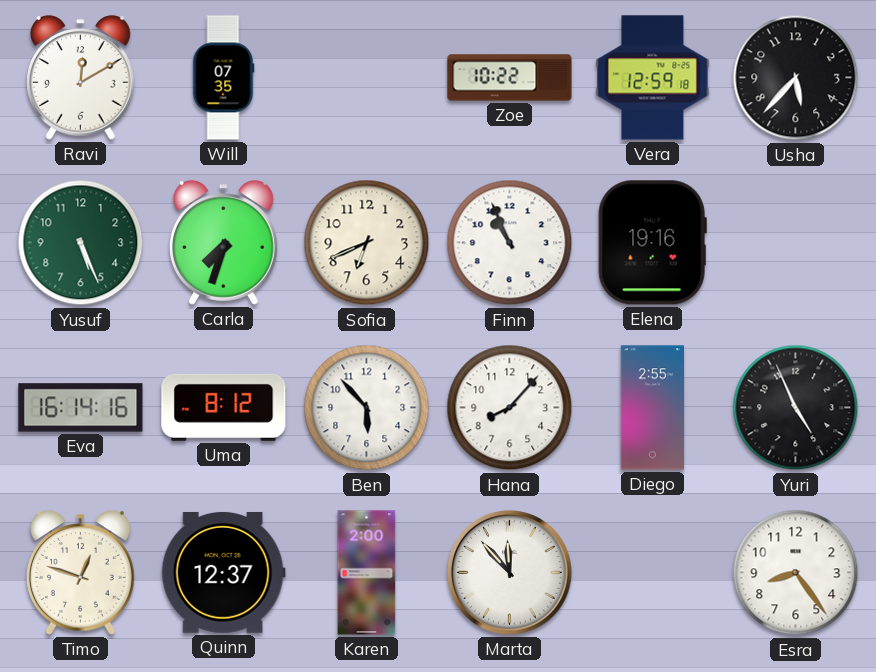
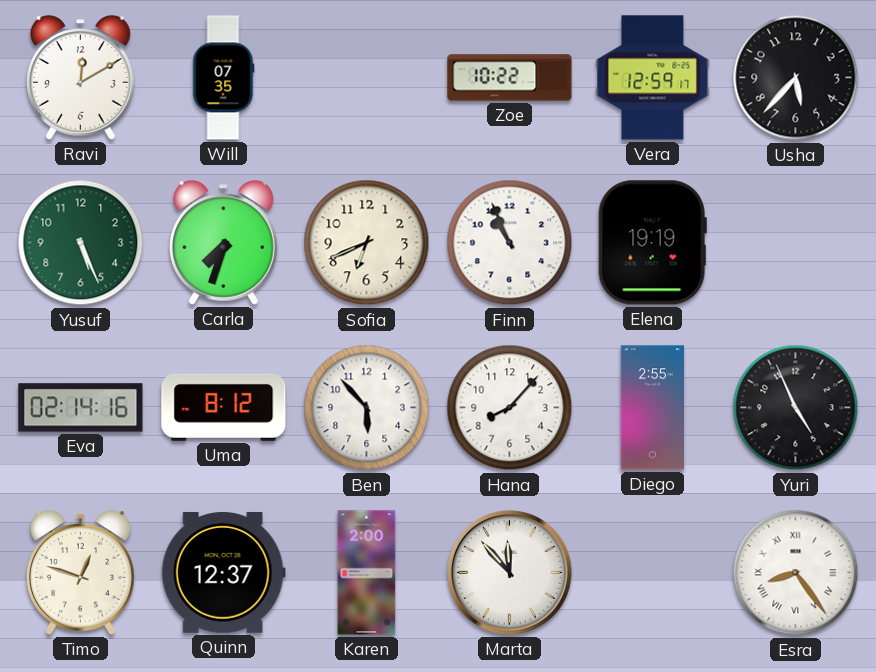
Vera: 12:59:18 -> 12:59:17
Elena: 19:16 -> 19:19
Eva: 16:14 -> 02:14
Esra numerals: Arabic -> Roman
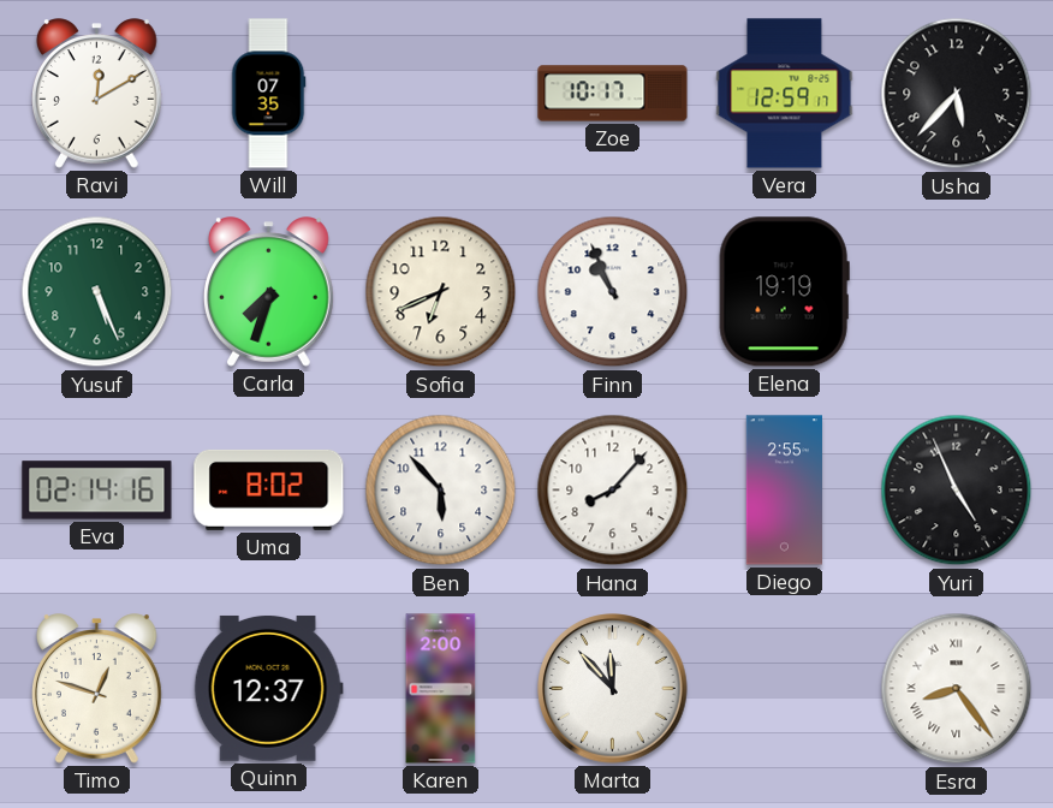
Zoe: 10:22 -> 10:17
Uma: 8:12 -> 8:02
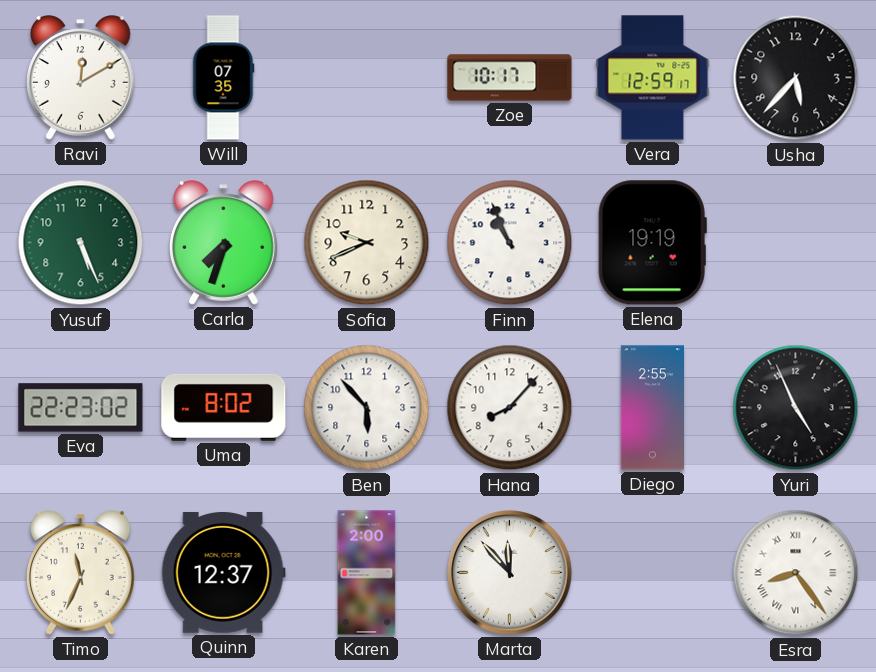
Sofia: 6:41 -> 9:41
Eva: 02:14 -> 22:23
Timo: 12:48 -> 11:34
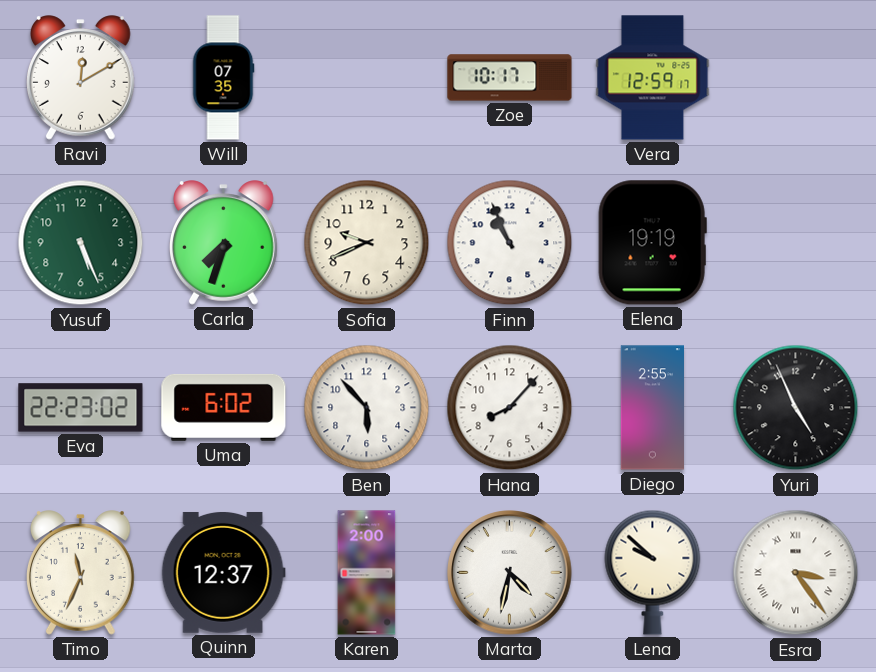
Usha: 5:37 -> none
Uma: 8:02 -> 6:02
Marta: 11:53 -> 4:32
Lena: none -> 9:52
Esra: 8:24 -> 3:24
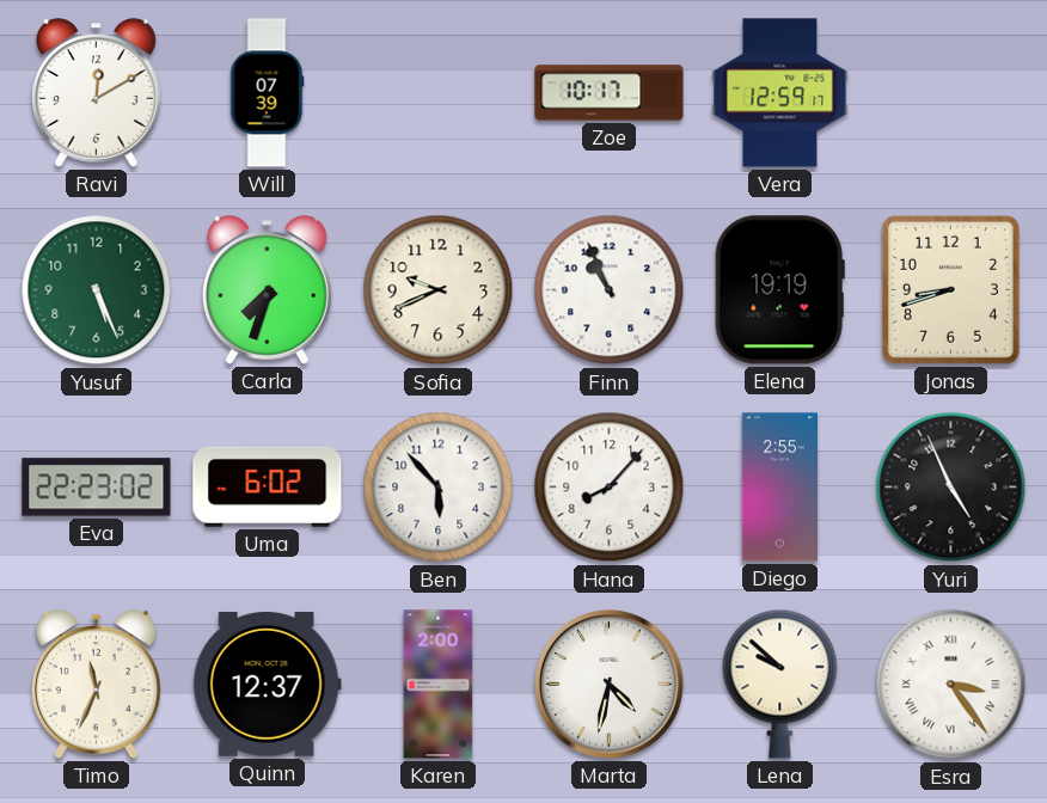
Will: 07:35 -> 07:39
Jonas: none -> 8:42
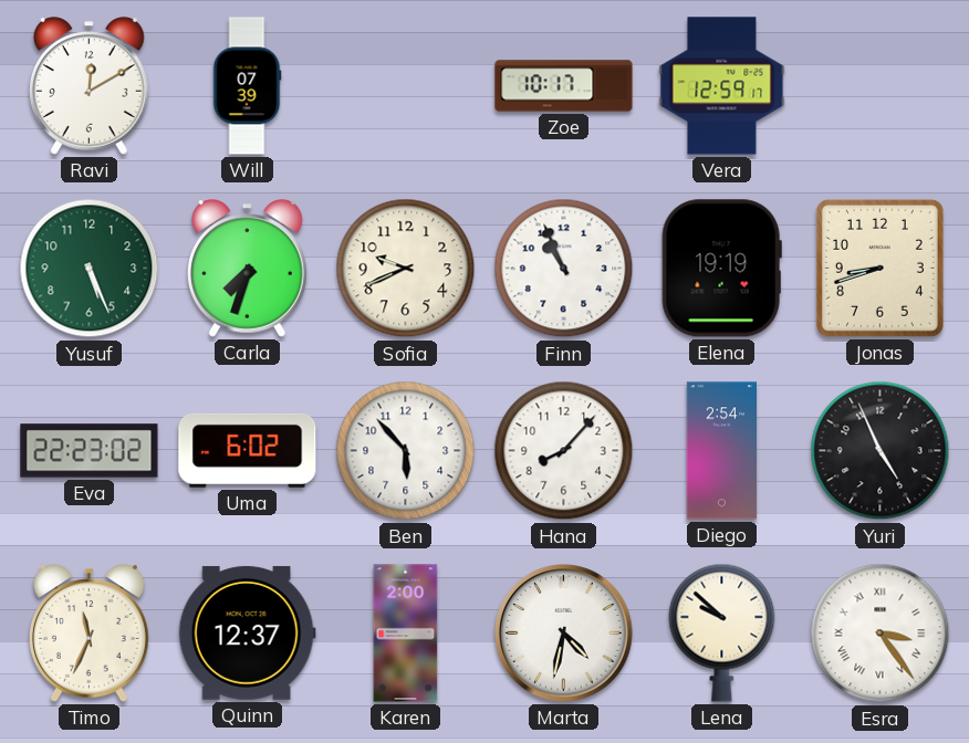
Diego: 2:55 -> 2:54
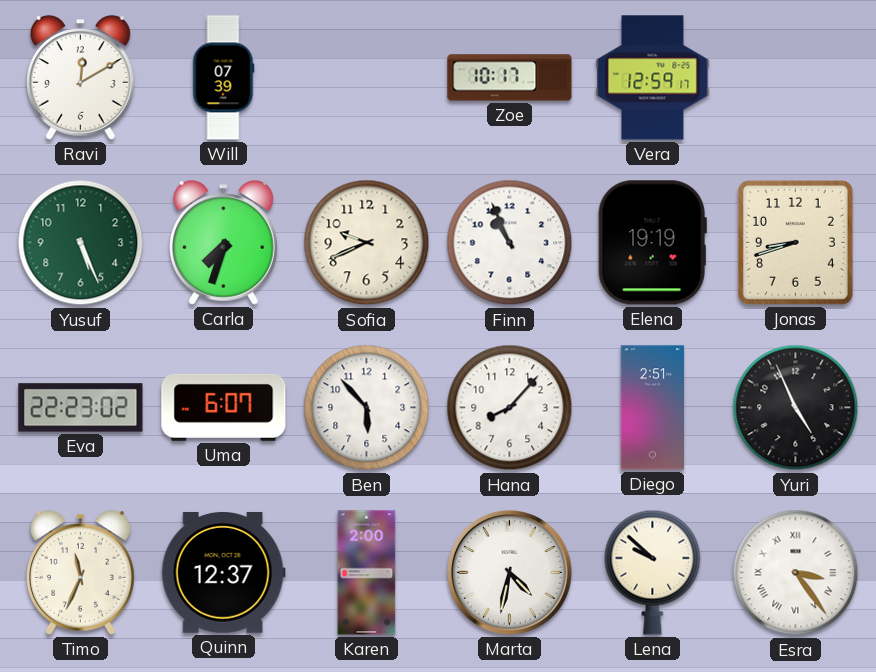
Uma: 6:02 -> 6:07
Diego: 2:54 -> 2:51
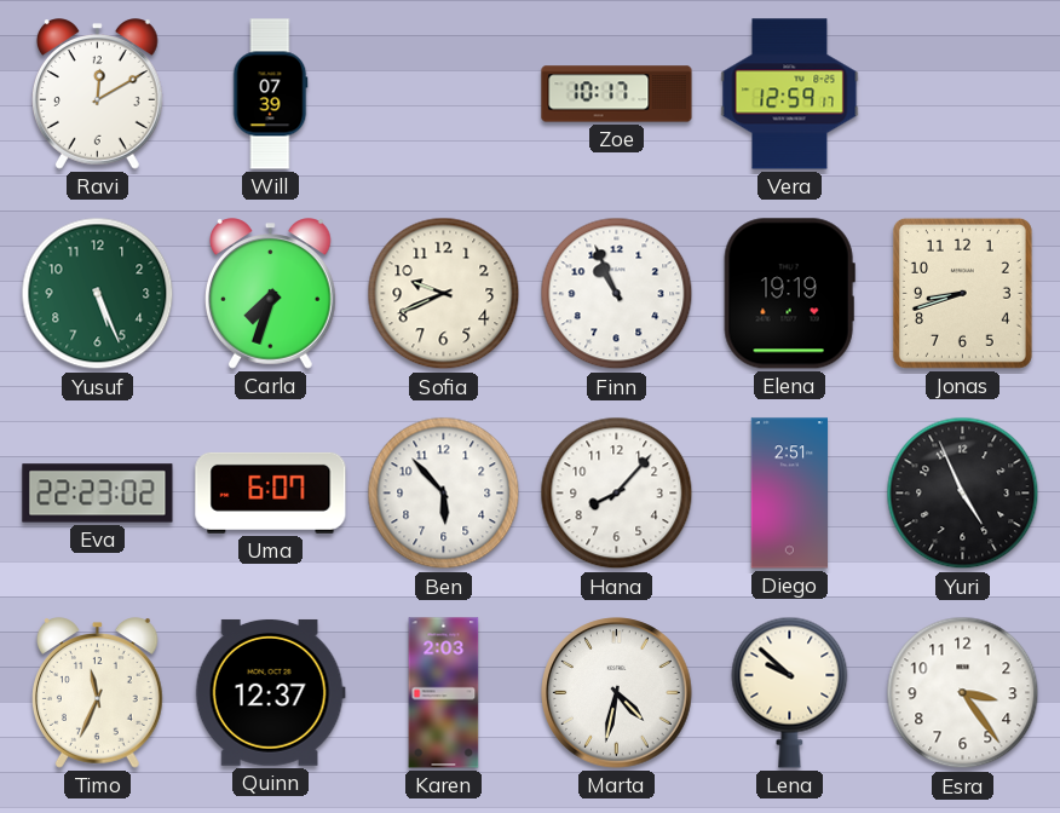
Karen: 2:00 -> 2:03
Esra numerals: Roman -> Arabic
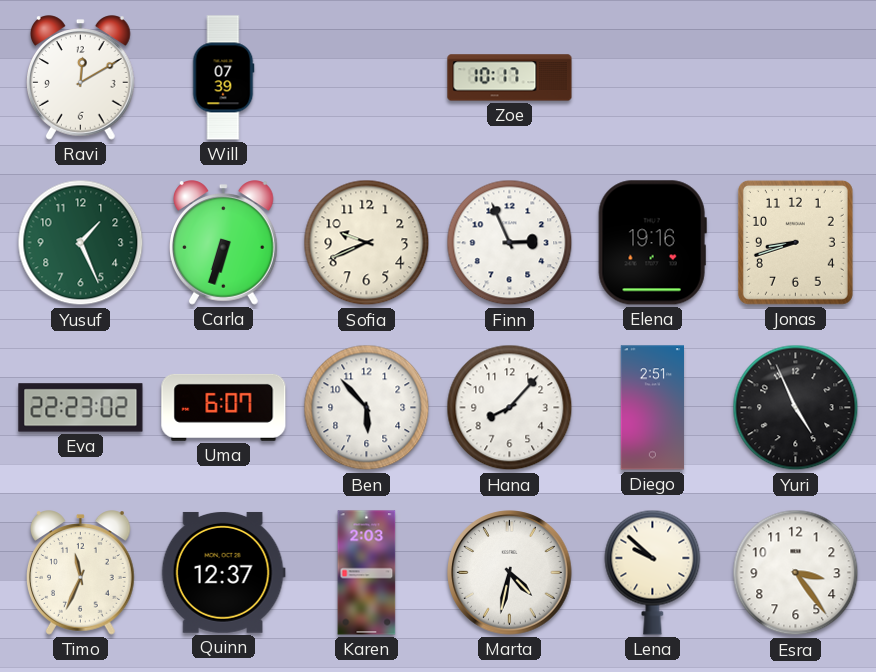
Vera: 12:59 -> none
Yusuf: 5:26 -> 1:26
Carla: 7:33 -> 6:33
Finn: 10:56 -> 2:56
Elena: 19:19 -> 19:16
